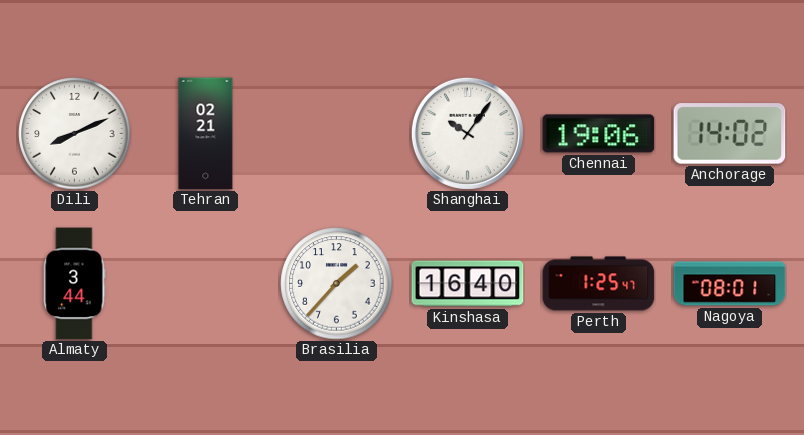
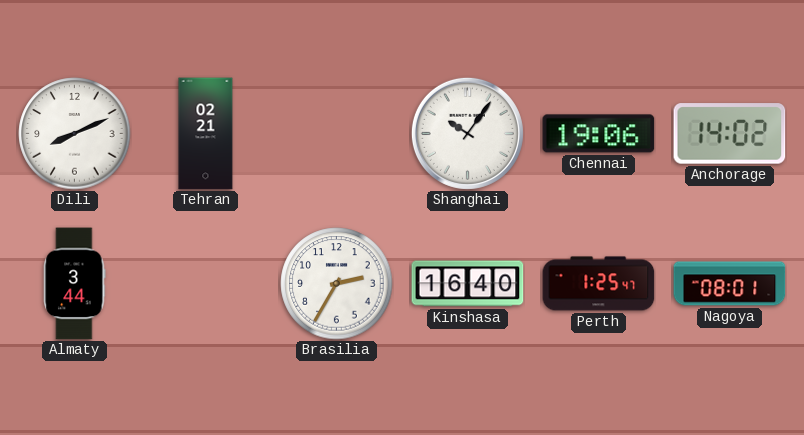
Brasilia: 1:37 -> 2:35
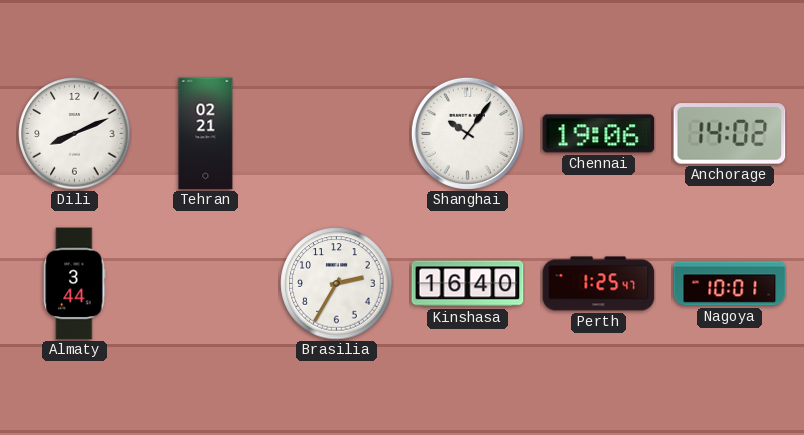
Nagoya: 08:01 -> 10:01
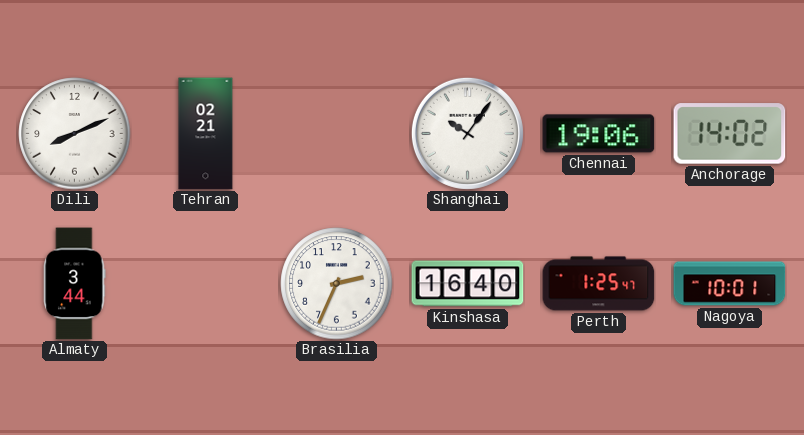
Brasilia: 2:35 -> 2:34
